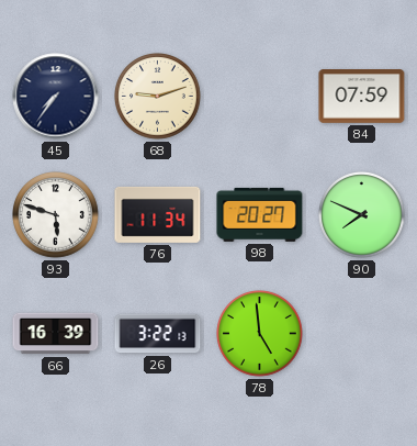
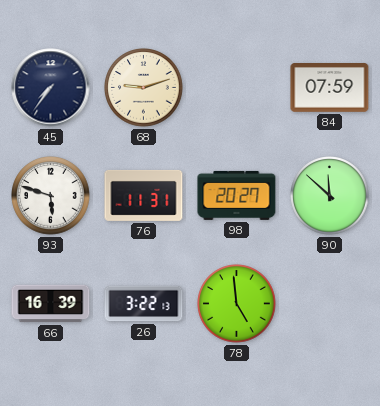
76: 11:34 -> 11:31
90: 7:49 -> 11:52
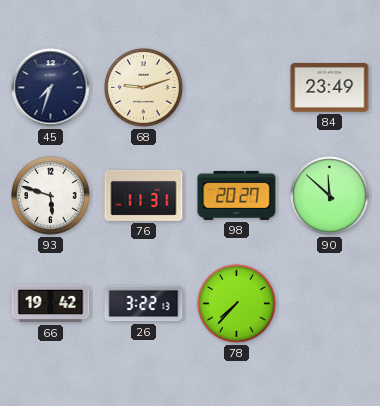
45: 7:36 -> 7:33
84: 07:59 -> 23:49
66: 16:39 -> 19:42
78: 4:59 -> 7:37
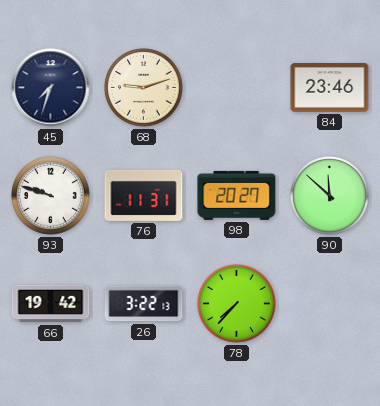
84: 23:49 -> 23:46
93: 5:48 -> 9:48
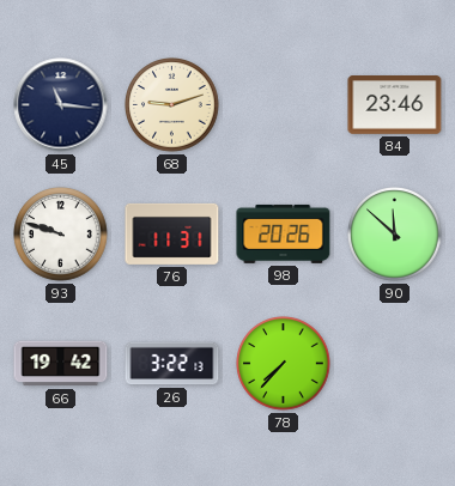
45: 7:33 -> 11:16
98: 20:27 -> 20:26
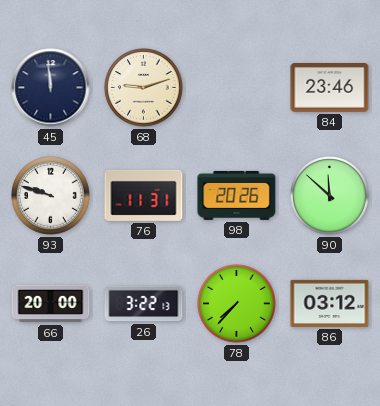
45: 11:16 -> 11:59
66: 19:42 -> 20:00
86: none -> 03:12
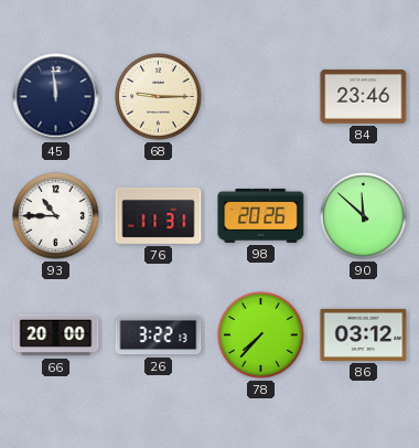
68: 9:12 -> 9:15
93: 9:48 -> 10:45
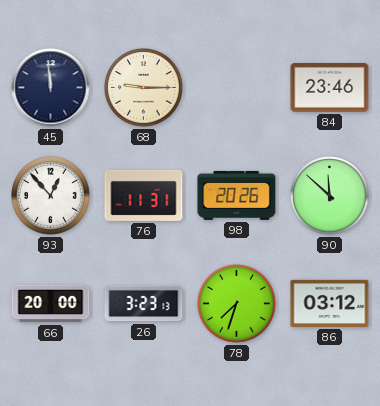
93: 10:45 -> 12:53
26: 3:22 -> 3:23
78: 7:37 -> 7:33
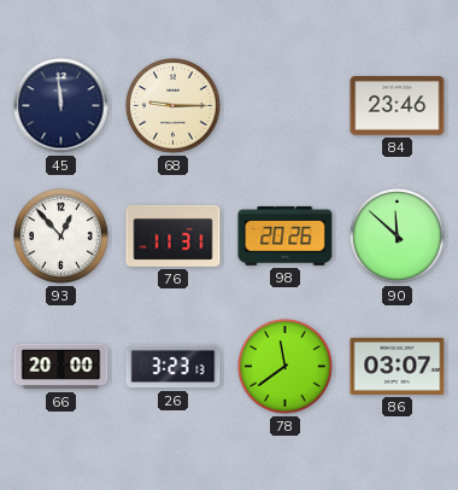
78: 7:33 -> 11:39
86: 03:12 -> 03:07
